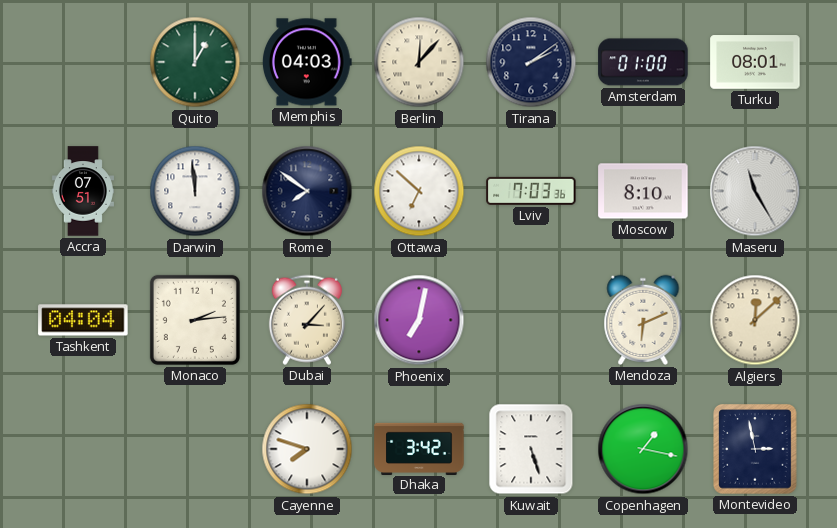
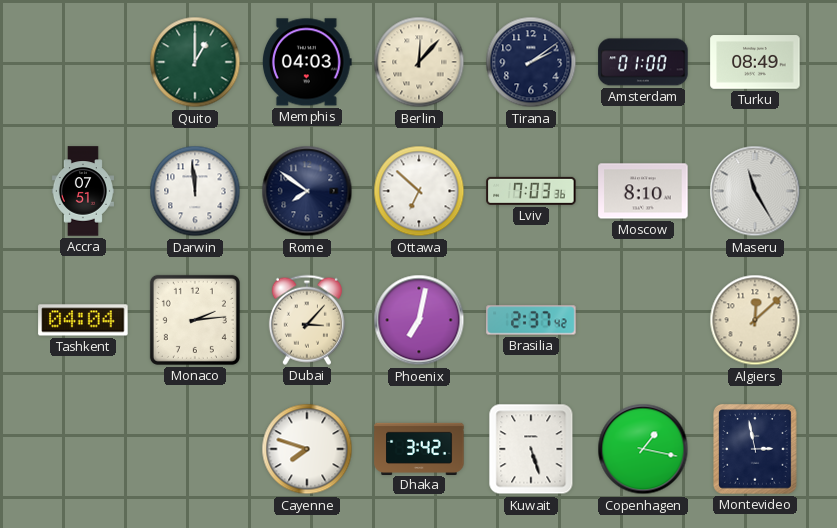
Turku: 08:01 -> 08:49
Brasilia: none -> 2:37
Mendoza: 6:11 -> none
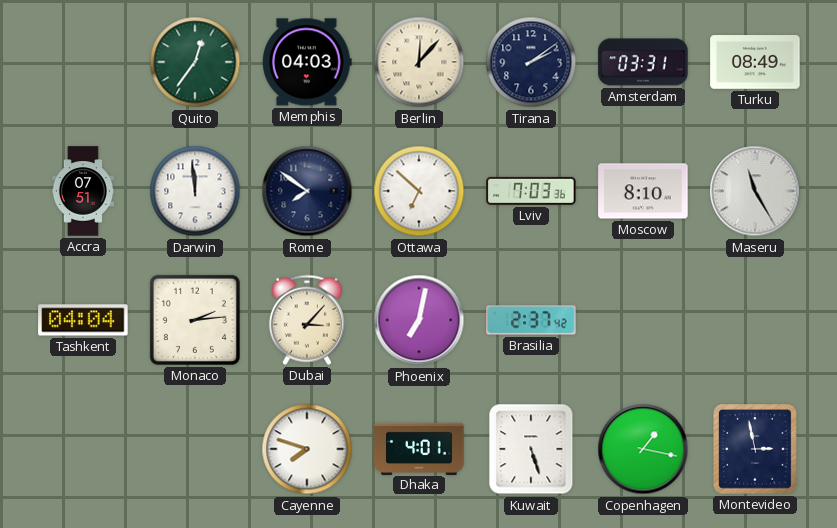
Quito: 1:00 -> 12:36
Amsterdam: 01:00 -> 03:31
Algiers: 12:08 -> none
Dhaka: 3:42 -> 4:01
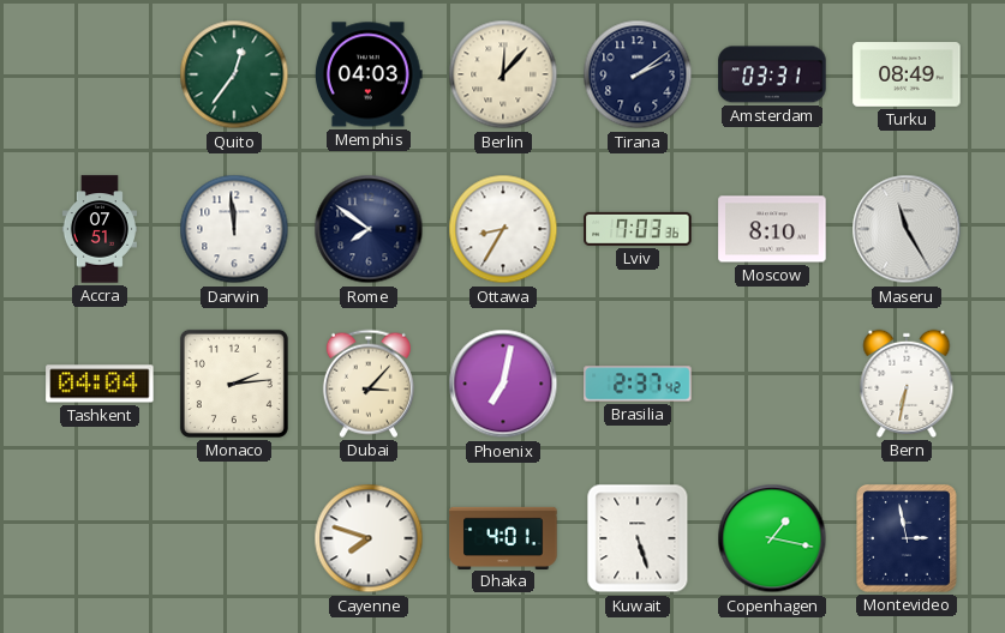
Ottawa: 6:52 -> 8:35
Bern: none -> 6:32
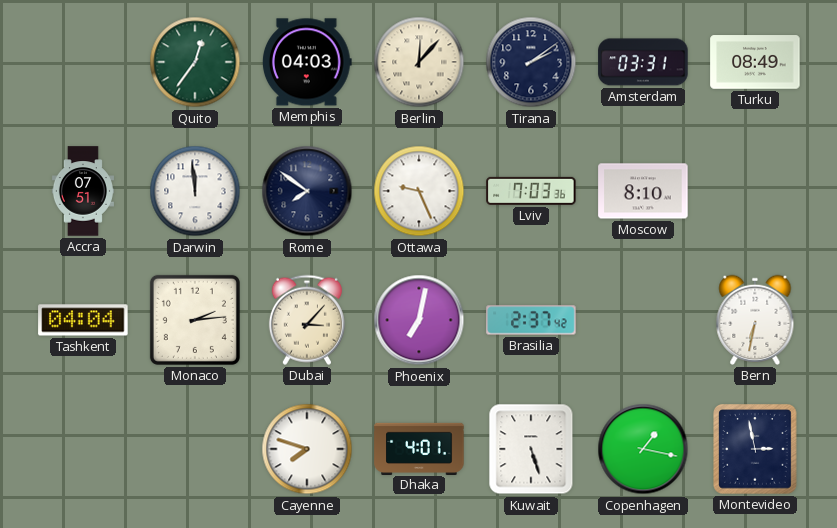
Ottawa: 8:35 -> 9:26
Maseru: 11:25 -> none
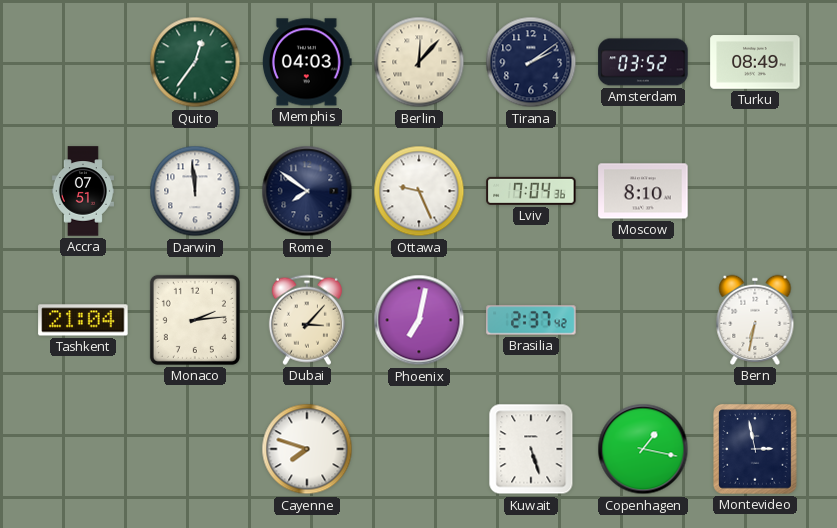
Amsterdam: 03:31 -> 03:52
Lviv: 7:03 -> 7:04
Tashkent: 04:04 -> 21:04
Dhaka: 4:01 -> none
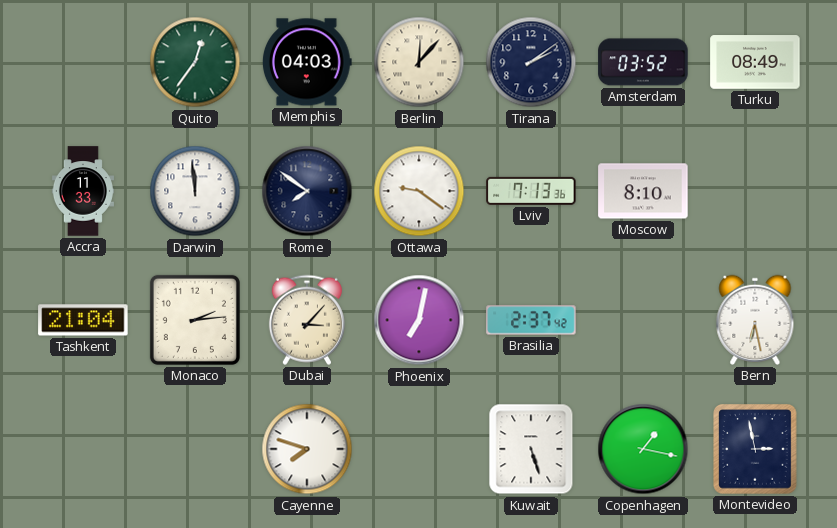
Accra: 07:51 -> 11:33
Ottawa: 9:26 -> 9:21
Lviv: 7:04 -> 7:13
Bern: 6:32 -> 6:28
